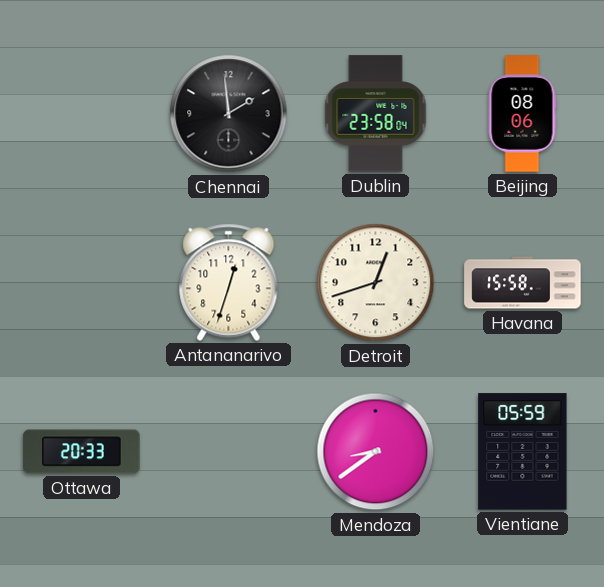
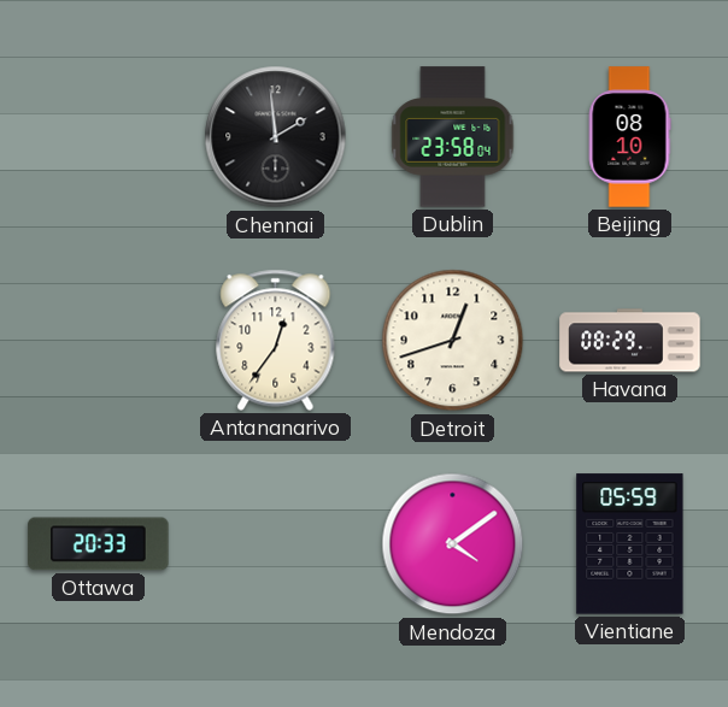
Beijing: 08:06 -> 08:10
Antananarivo: 12:33 -> 12:36
Havana: 15:58 -> 08:29
Mendoza: 8:39 -> 4:09
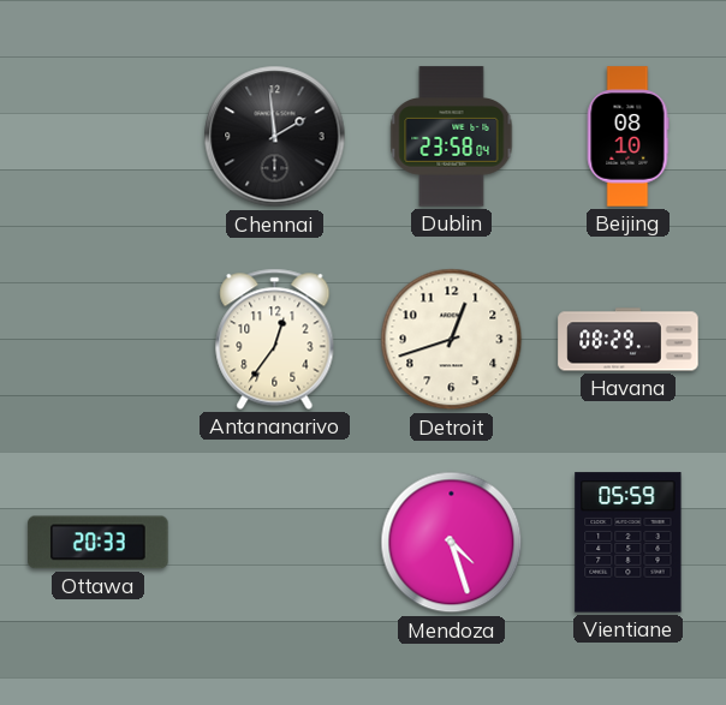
Mendoza: 4:09 -> 4:27
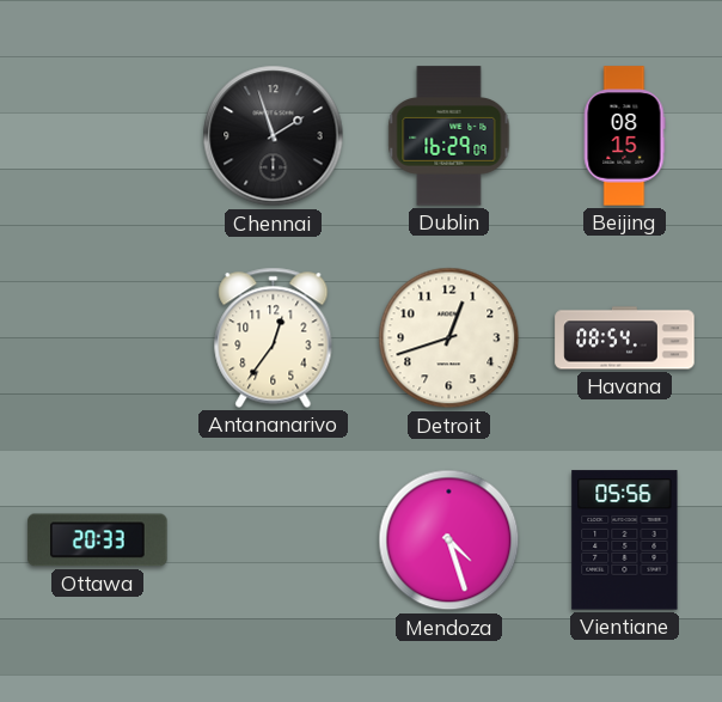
Chennai: 1:59 -> 1:57
Dublin: 23:58 -> 16:29
Beijing: 08:10 -> 08:15
Havana: 08:29 -> 08:54
Vientiane: 05:59 -> 05:56
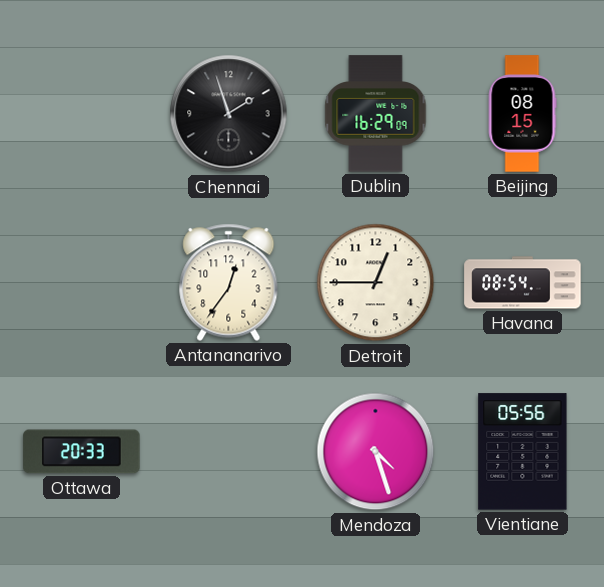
Detroit: 12:42 -> 12:45
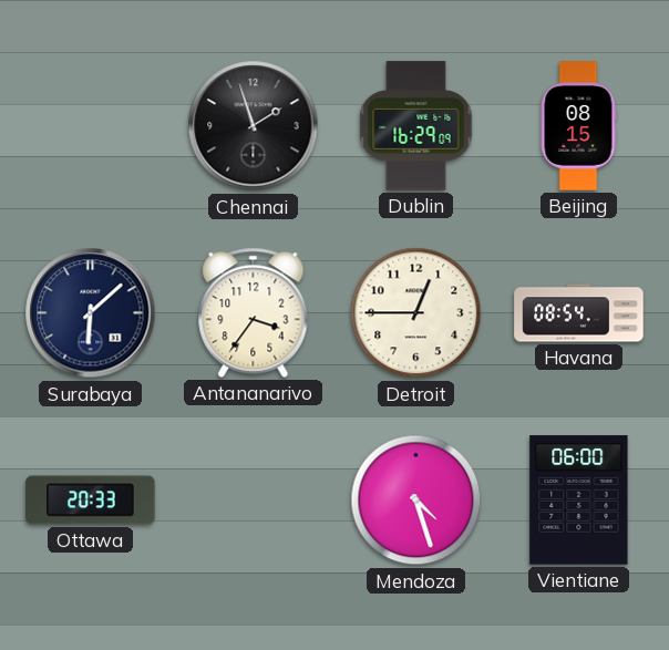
Surabaya: none -> 6:08
Antananarivo: 12:36 -> 3:36
Vientiane: 05:56 -> 06:00
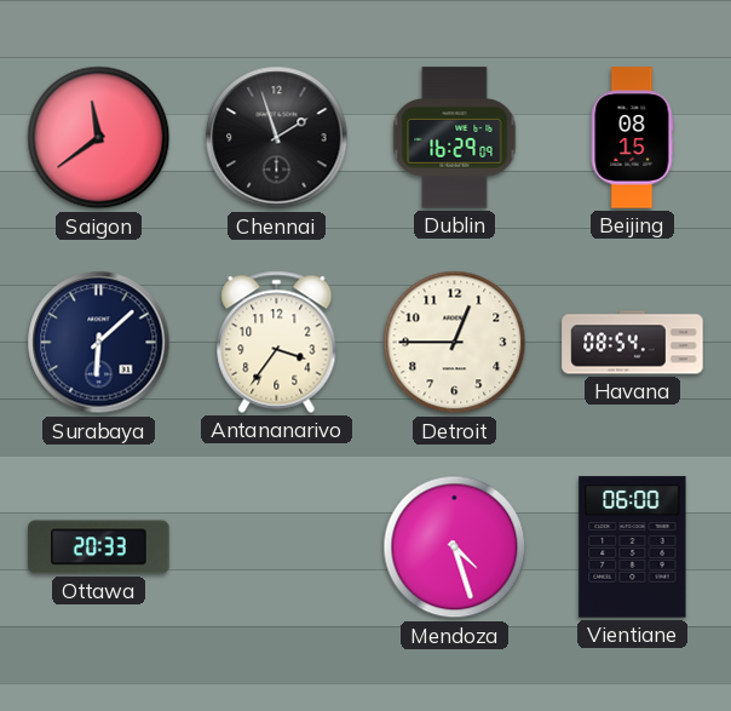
Saigon: none -> 11:39
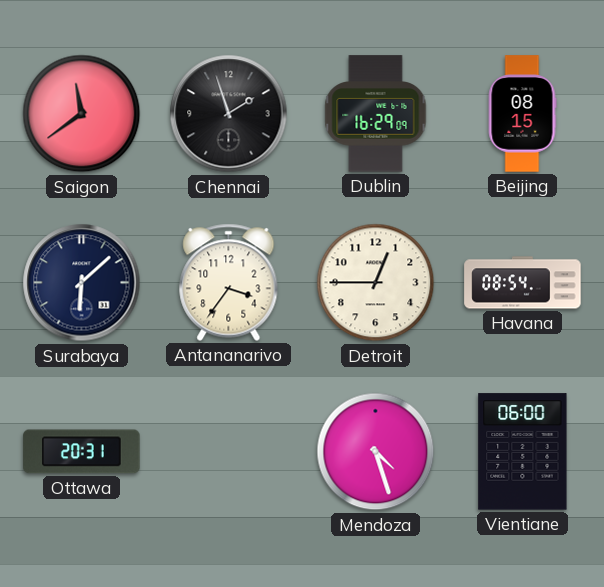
Ottawa: 20:33 -> 20:31
